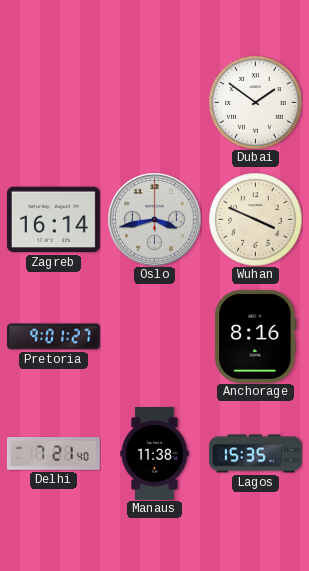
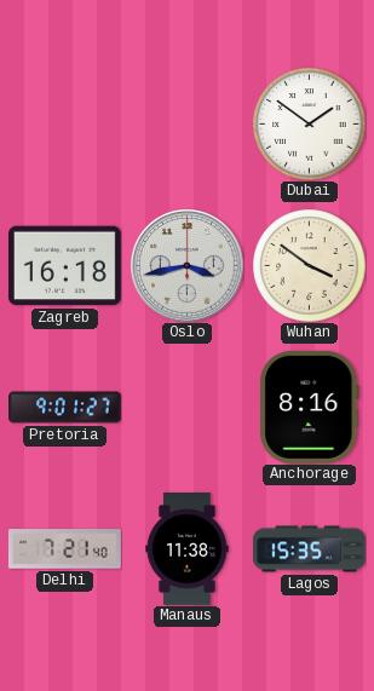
Zagreb: 16:14 -> 16:18
Wuhan: 3:49 -> 3:51
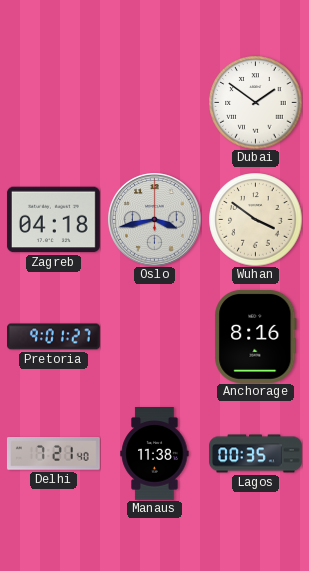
Zagreb: 16:18 -> 04:18
Lagos: 15:35 -> 00:35
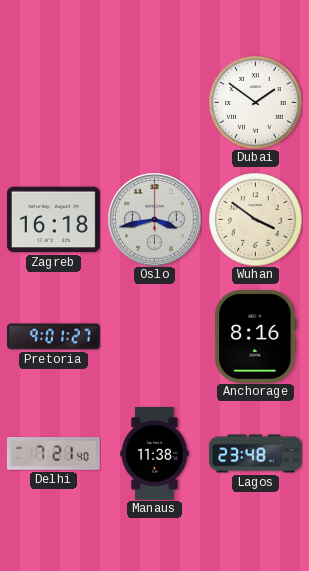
Zagreb: 04:18 -> 16:18
Lagos: 00:35 -> 23:48
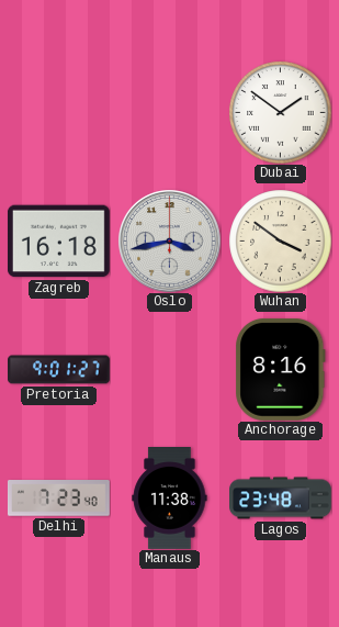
Delhi: 7:21 -> 7:23
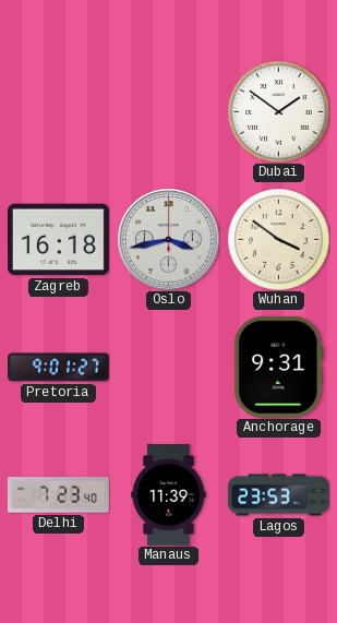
Anchorage: 8:16 -> 9:31
Manaus: 11:38 -> 11:39
Lagos: 23:48 -> 23:53
